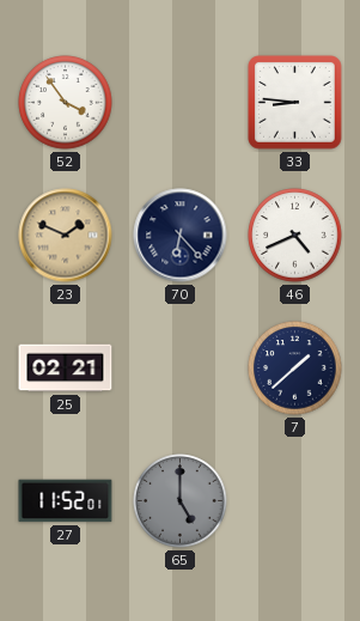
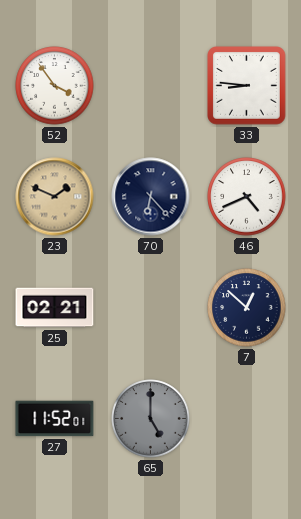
7: 1:38 -> 12:52
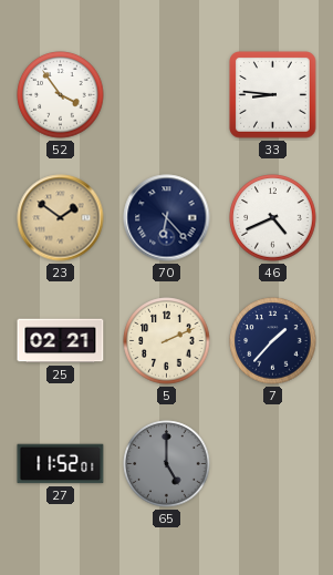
23: 1:49 -> 1:51
5: none -> 2:11
7: 12:52 -> 1:37
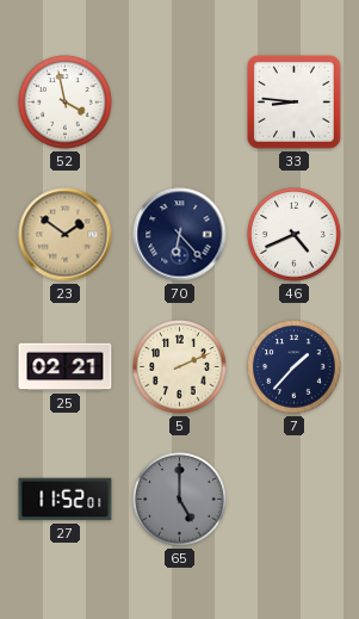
52: 3:54 -> 3:58
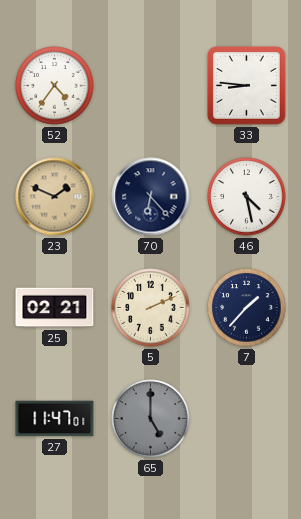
52: 3:58 -> 4:36
23: 1:51 -> 1:49
46: 4:41 -> 4:28
27: 11:52 -> 11:47
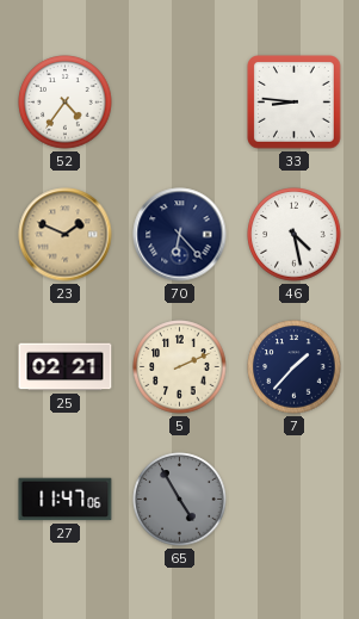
27: 11:47:01 -> 11:47:06
65: 5:00 -> 4:55
